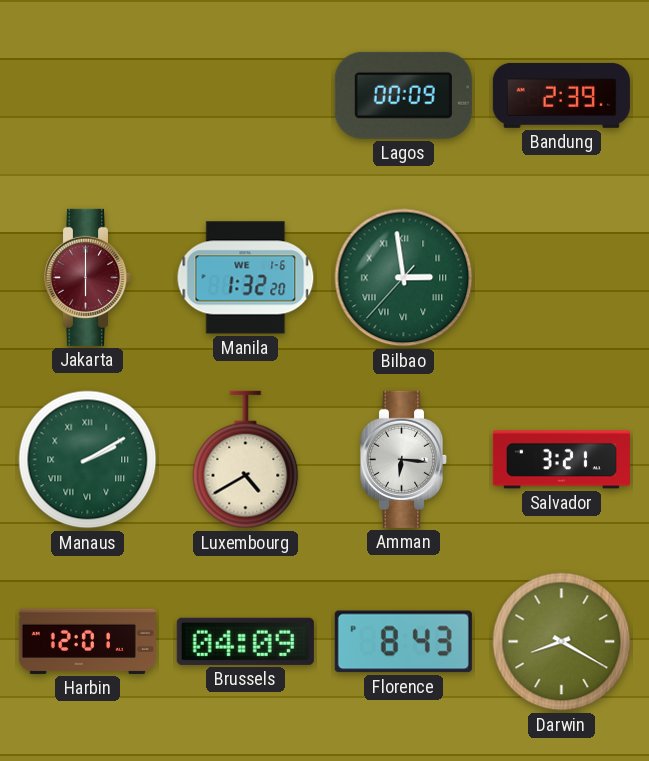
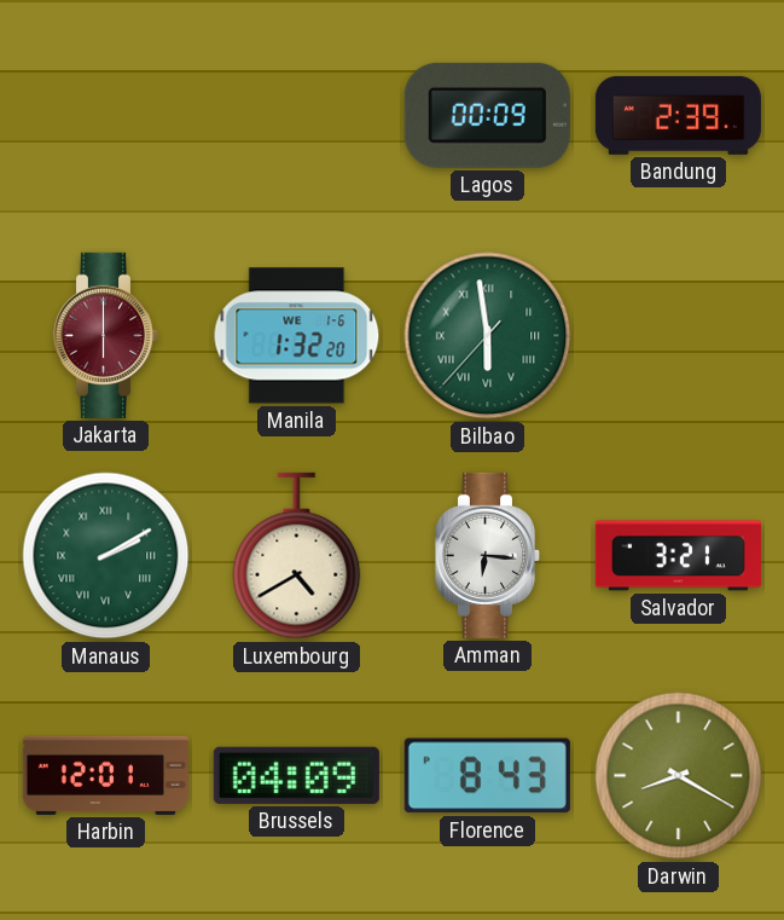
Bilbao: 2:58 -> 5:58
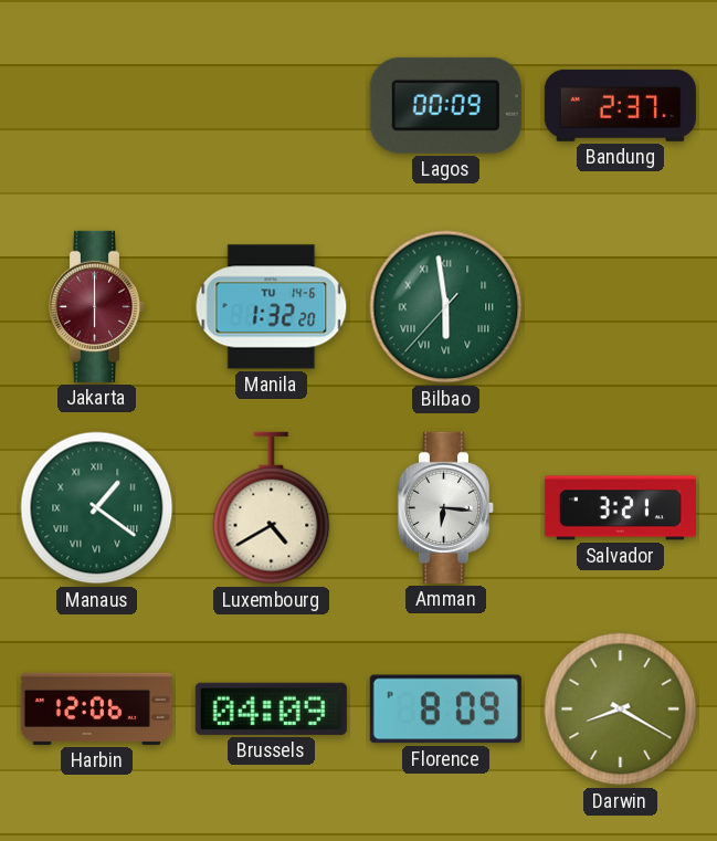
Bandung: 2:39 -> 2:37
Manila date: WE 1-6 -> TU 14-6
Manaus: 2:10 -> 1:21
Harbin: 12:01 -> 12:06
Florence: 8:43 -> 8:09
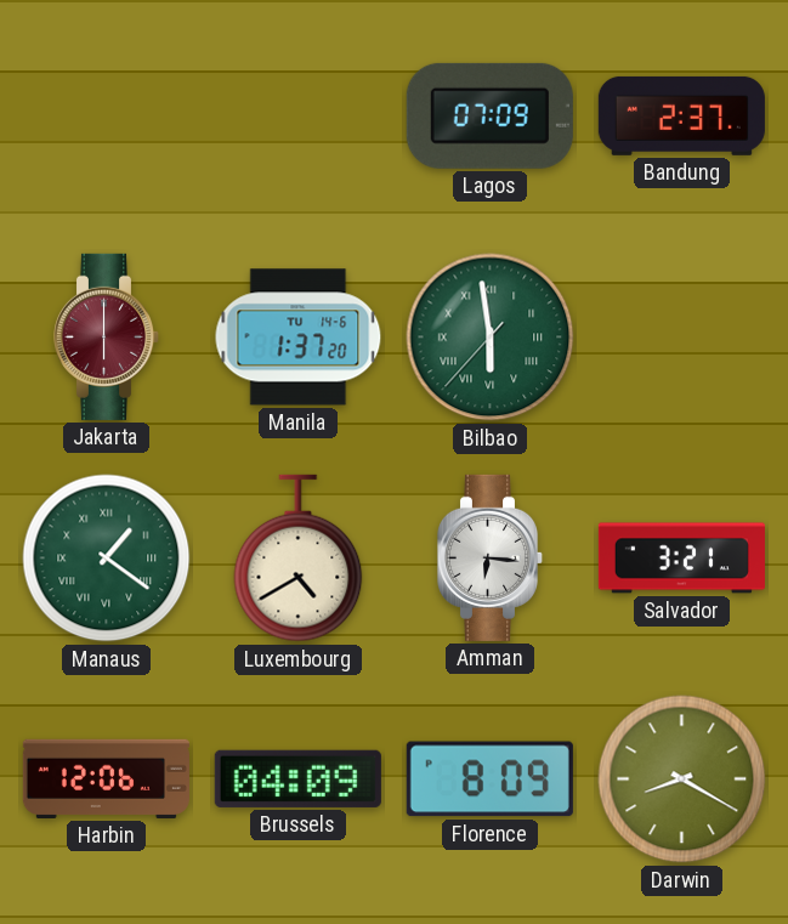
Lagos: 00:09 -> 07:09
Manila: 1:32 -> 1:37
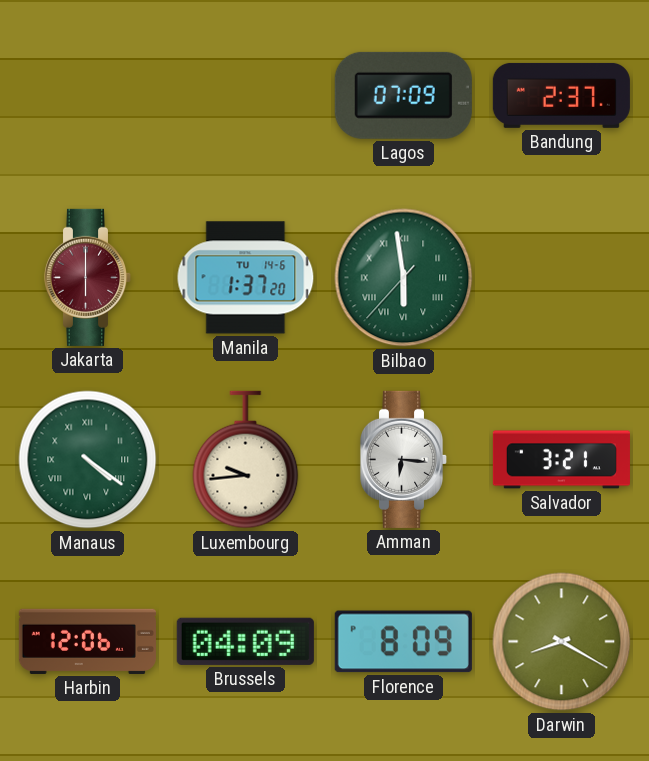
Manaus: 1:21 -> 4:21
Luxembourg: 4:40 -> 9:44
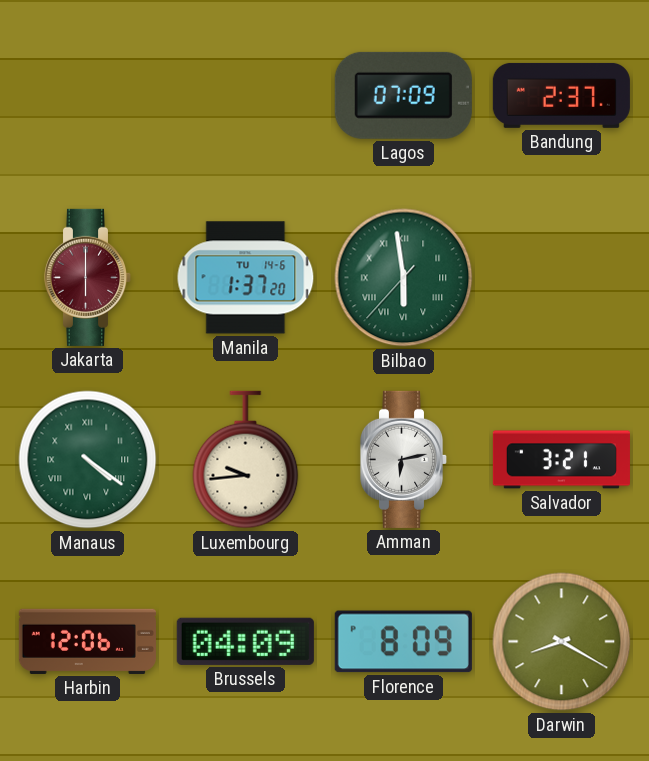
Amman: 6:16 -> 6:13
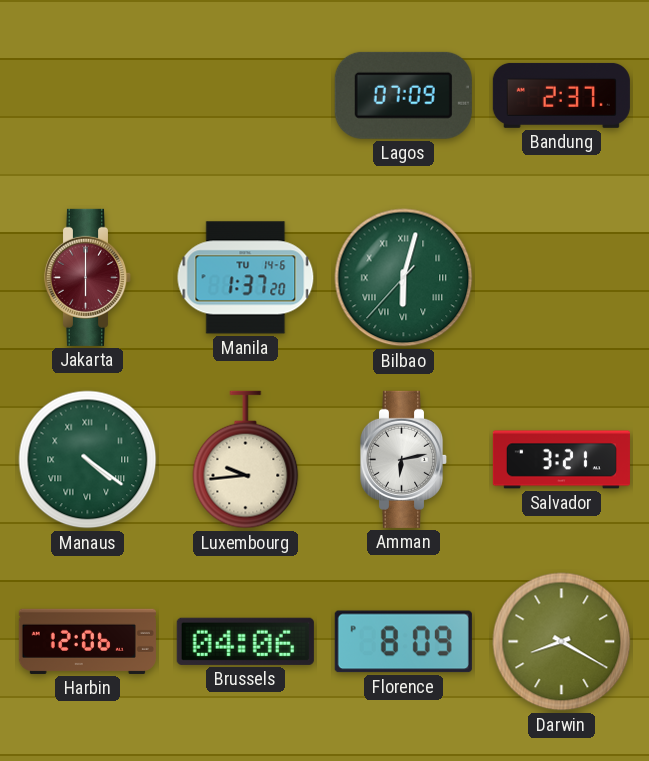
Bilbao: 5:58 -> 6:02
Brussels: 04:09 -> 04:06
